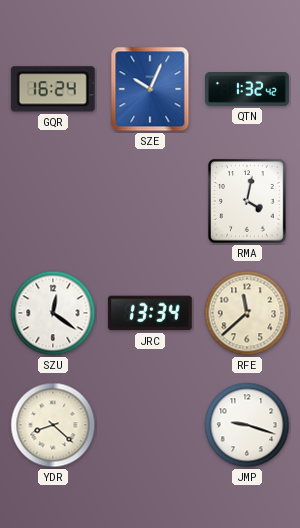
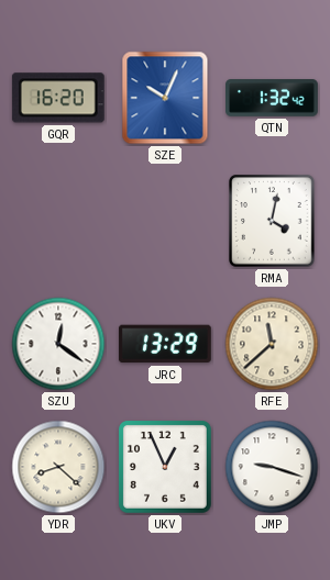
GQR: 16:24 -> 16:20
JRC: 13:34 -> 13:29
UKV: none -> 12:56
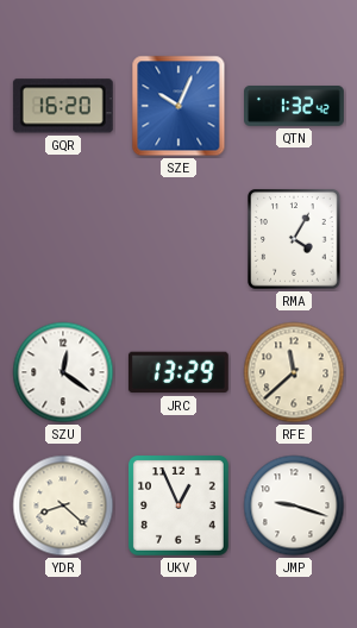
RMA: 4:02 -> 4:05
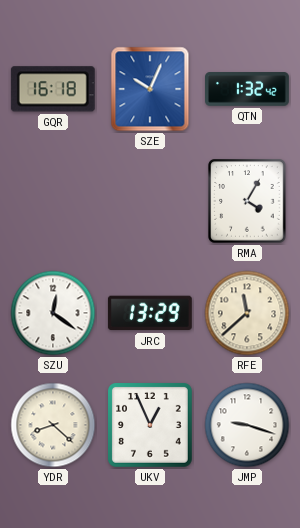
GQR: 16:20 -> 16:18
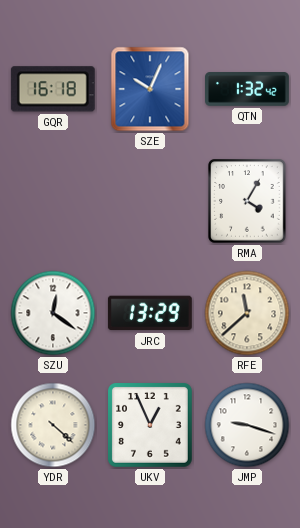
YDR: 8:22 -> 4:22
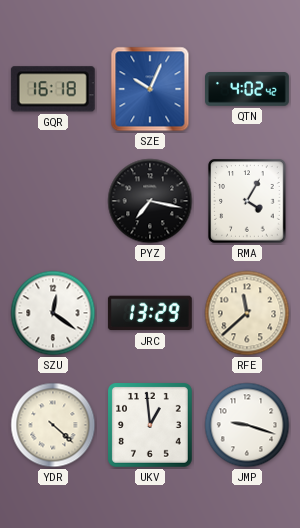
QTN: 1:32 -> 4:02
PYZ: none -> 7:17
UKV: 12:56 -> 12:59
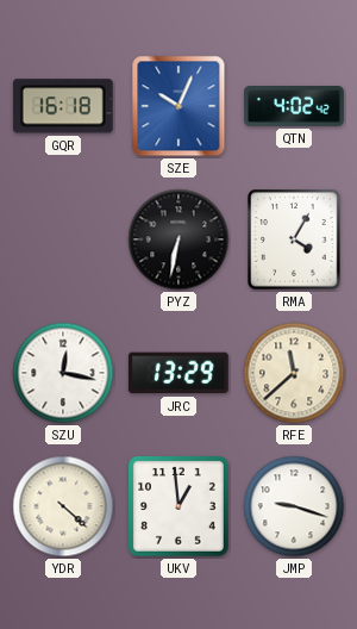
PYZ: 7:17 -> 6:32
SZU: 12:21 -> 12:17
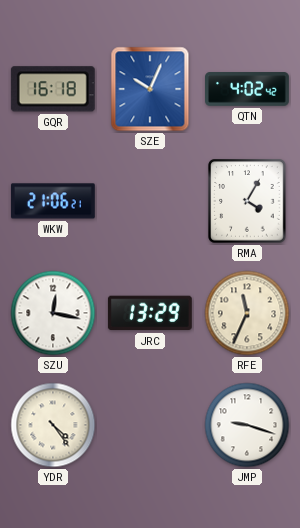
WKW: none -> 21:06
PYZ: 6:32 -> none
RFE: 11:38 -> 11:34
YDR: 4:22 -> 4:24
UKV: 12:59 -> none
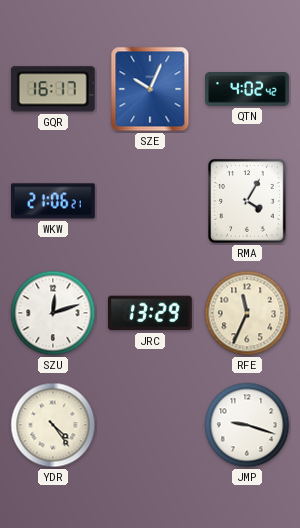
GQR: 16:18 -> 16:17
SZU: 12:17 -> 12:12
